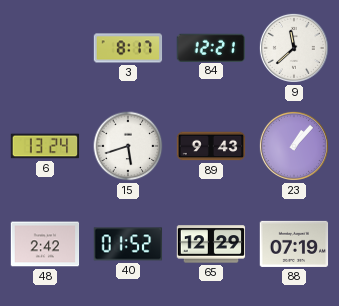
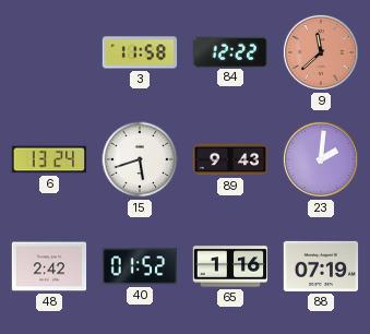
3: 8:17 -> 11:58
84: 12:21 -> 12:22
9 dial: white -> salmon
23: 1:07 -> 2:01
65: 12:29 -> 1:16
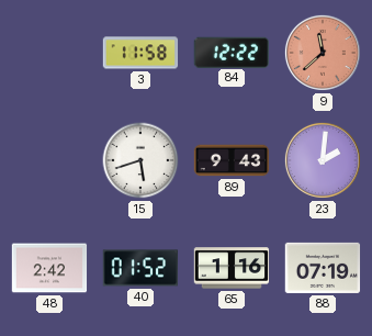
6: 13:24 -> none
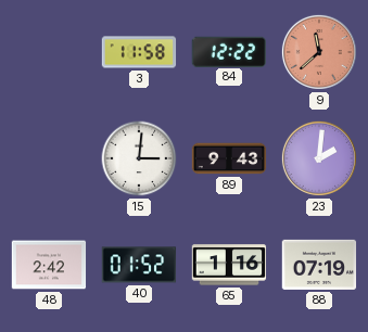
15: 5:42 -> 3:01
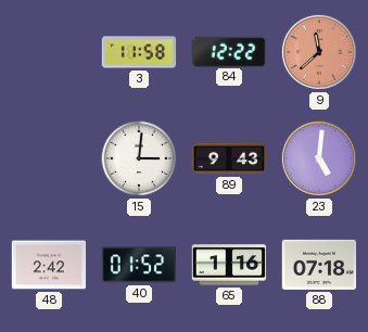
23: 2:01 -> 5:01
88: 07:19 -> 07:18
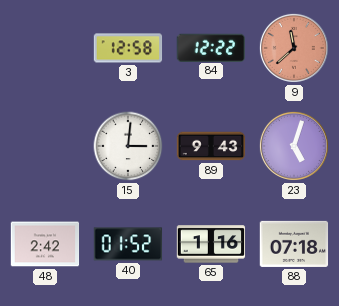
3: 11:58 -> 12:58
23: 5:01 -> 5:03
